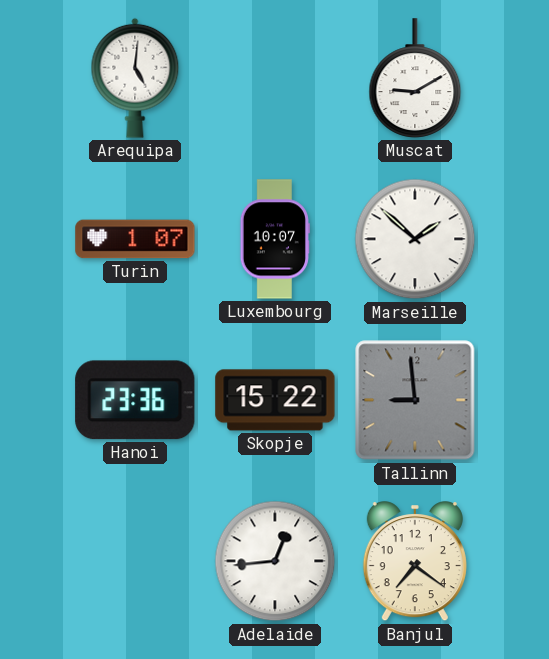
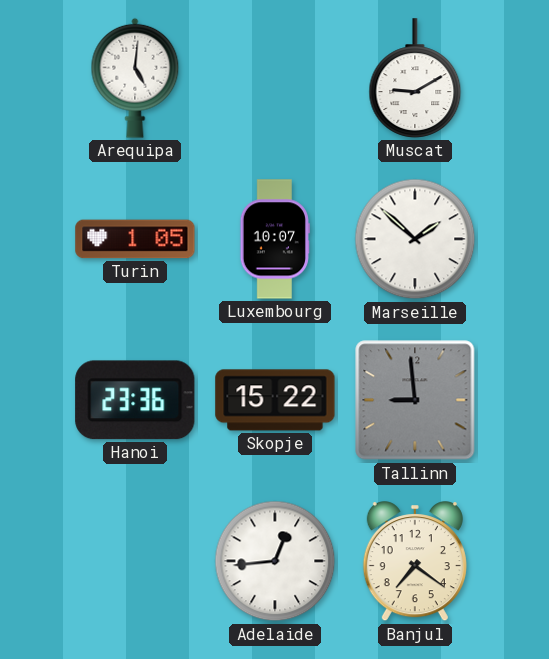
Turin: 1:07 -> 1:05
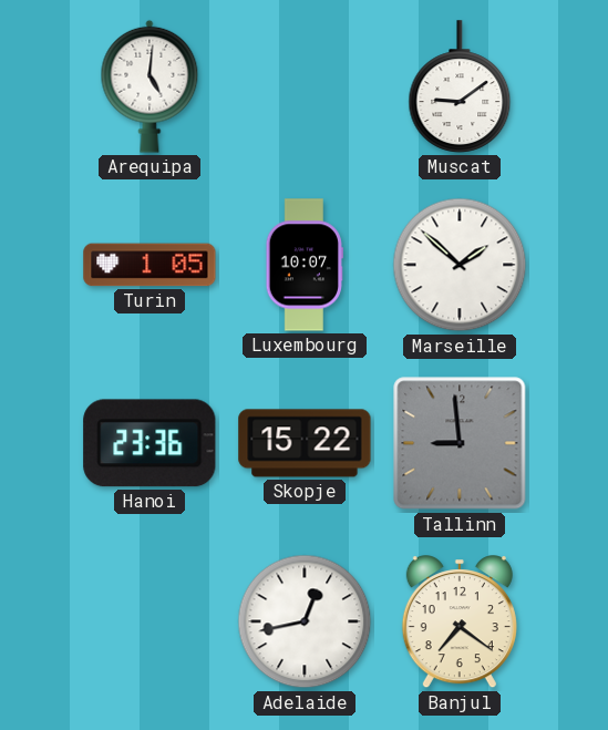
Muscat: 9:10 -> 9:09
Adelaide: 12:44 -> 12:43
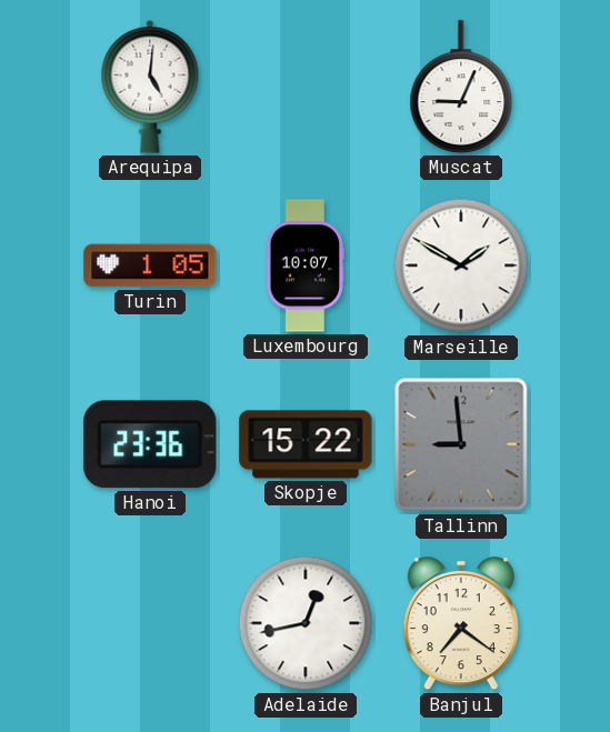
Muscat: 9:09 -> 9:04
Marseille: 1:52 -> 1:50
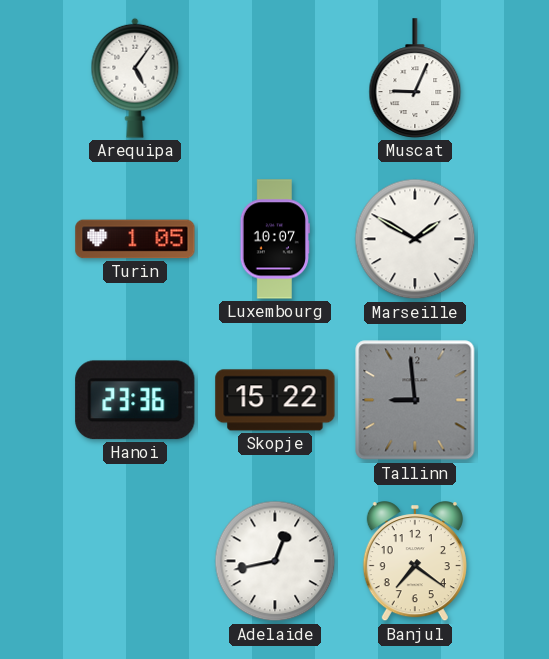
Arequipa: 5:01 -> 5:06
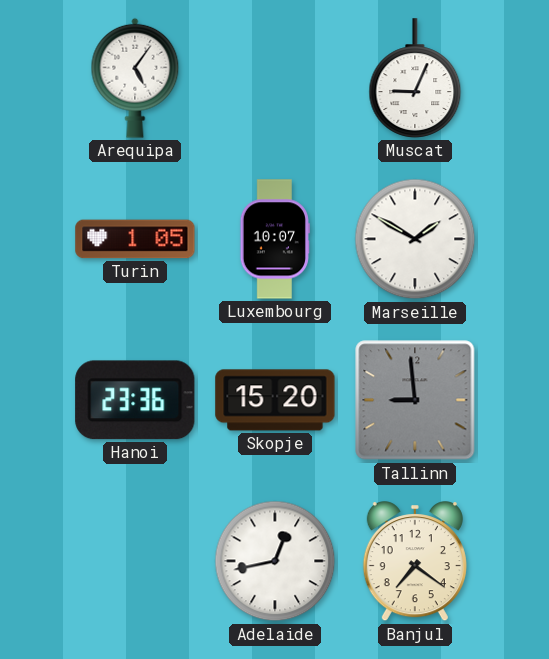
Skopje: 15:22 -> 15:20
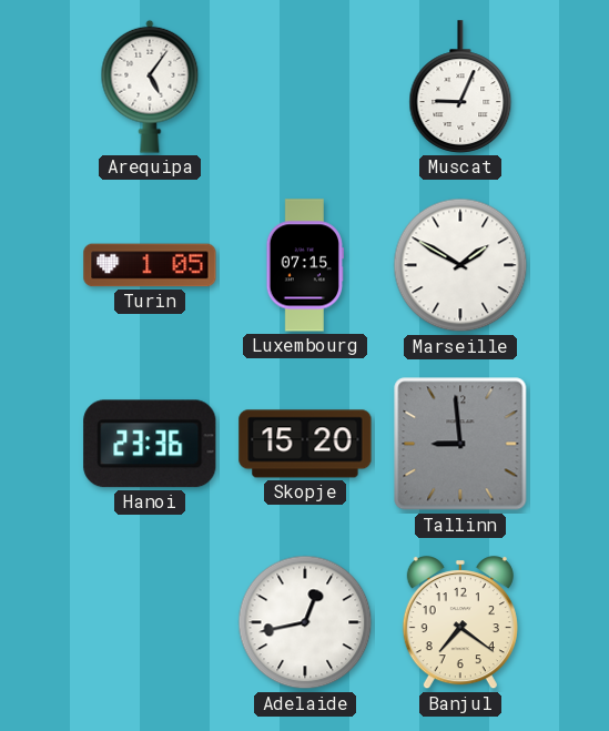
Luxembourg: 10:07 -> 07:15
